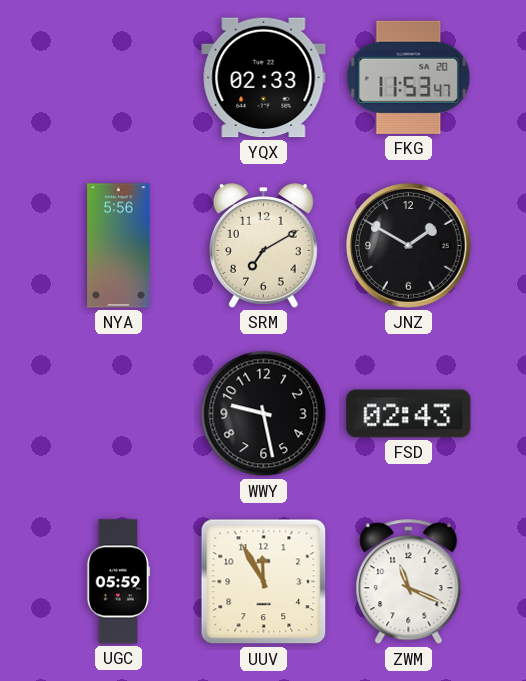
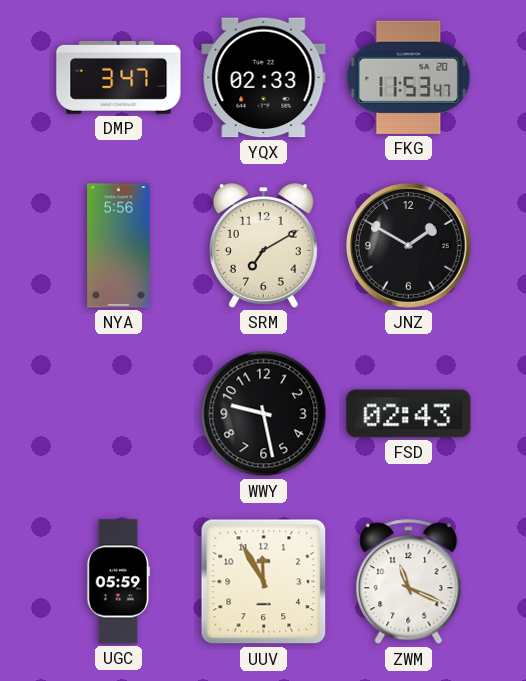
DMP: none -> 3:47
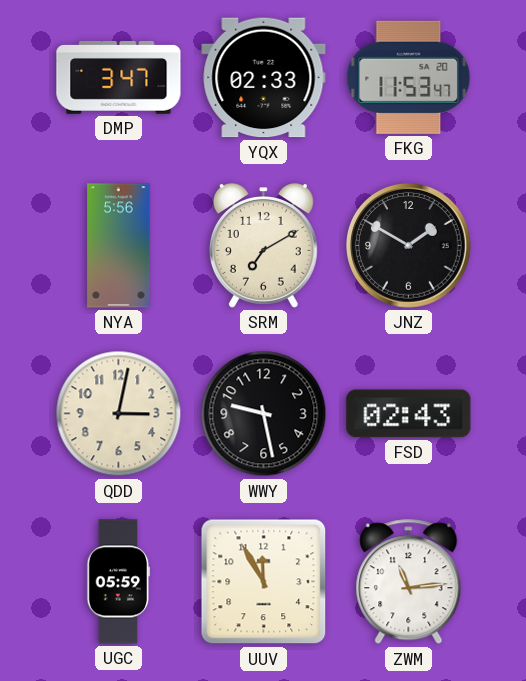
QDD: none -> 3:02
ZWM: 11:19 -> 11:14
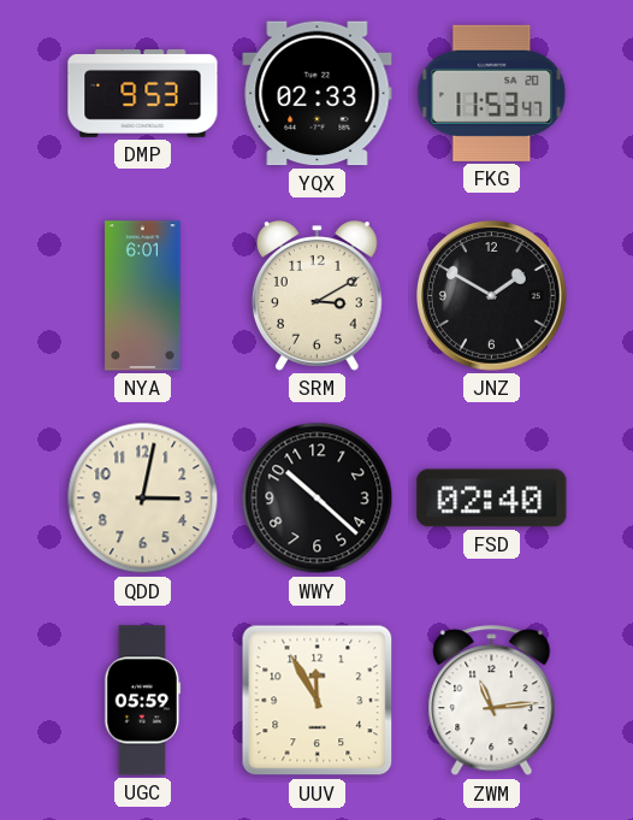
DMP: 3:47 -> 9:53
NYA: 5:56 -> 6:01
SRM: 7:10 -> 3:10
WWY: 9:28 -> 10:22
FSD: 02:43 -> 02:40
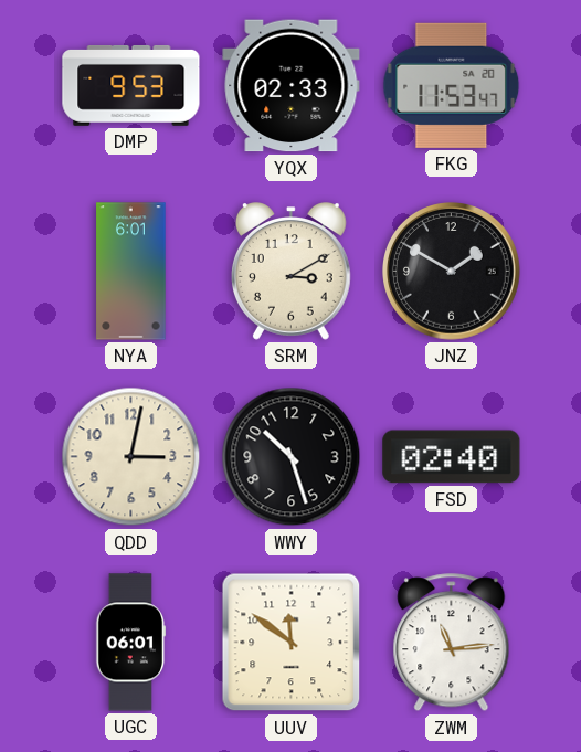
WWY: 10:22 -> 10:27
UGC: 05:59 -> 06:01
UUV: 11:55 -> 11:51
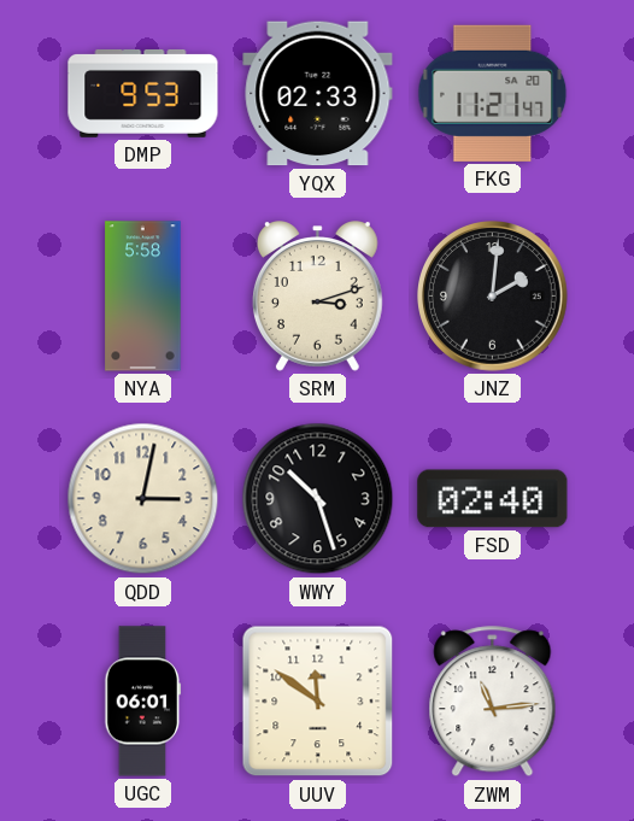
FKG: 11:53 -> 11:21
NYA: 6:01 -> 5:58
SRM: 3:10 -> 3:12
JNZ: 1:50 -> 2:01
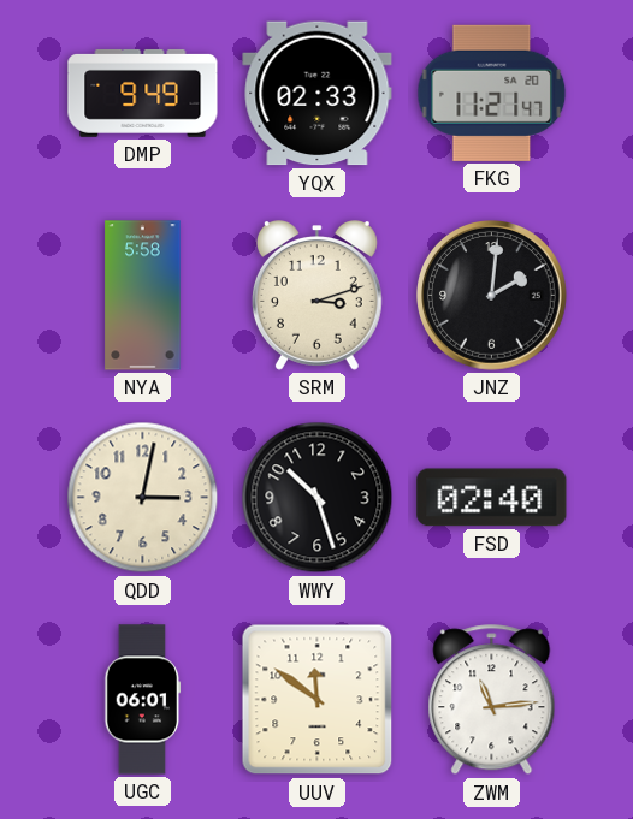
DMP: 9:53 -> 9:49
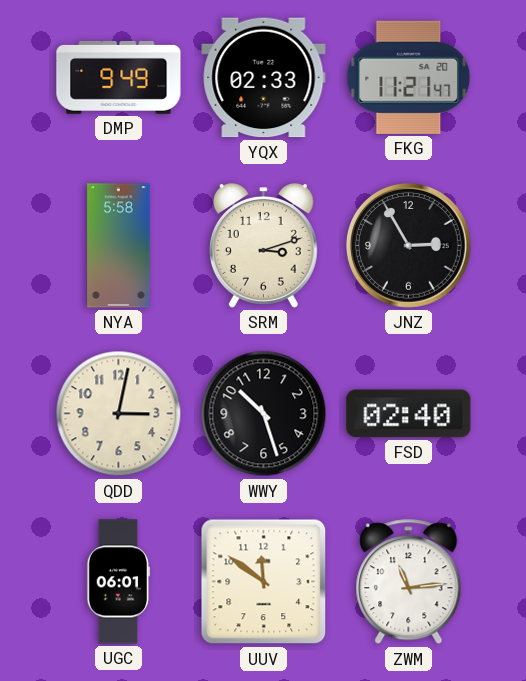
JNZ: 2:01 -> 2:55
